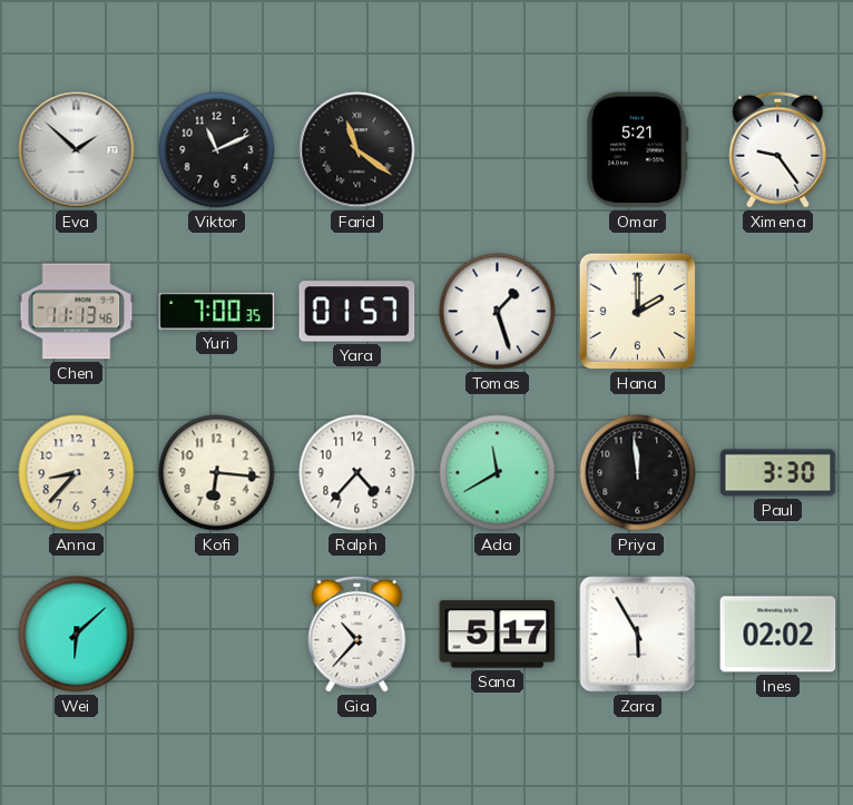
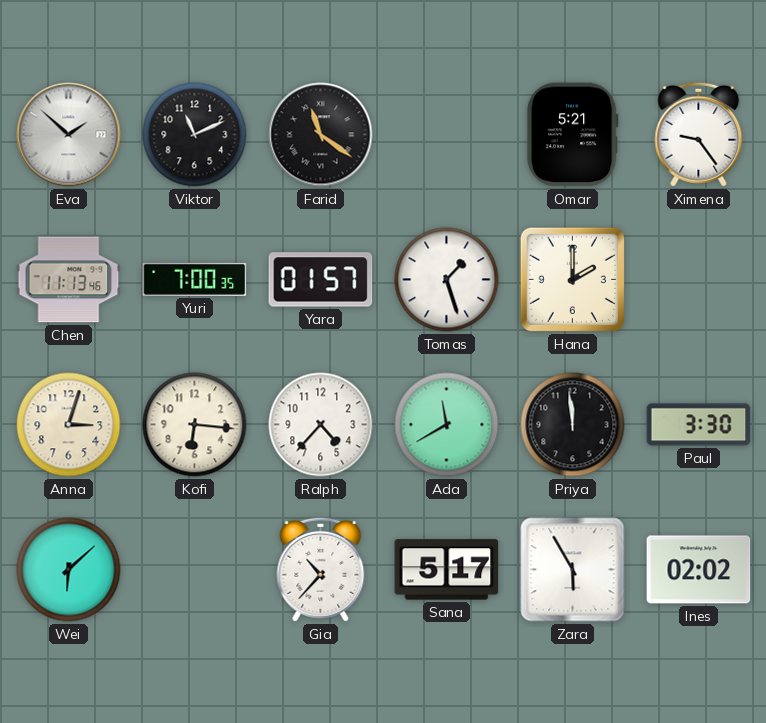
Anna: 8:37 -> 3:03
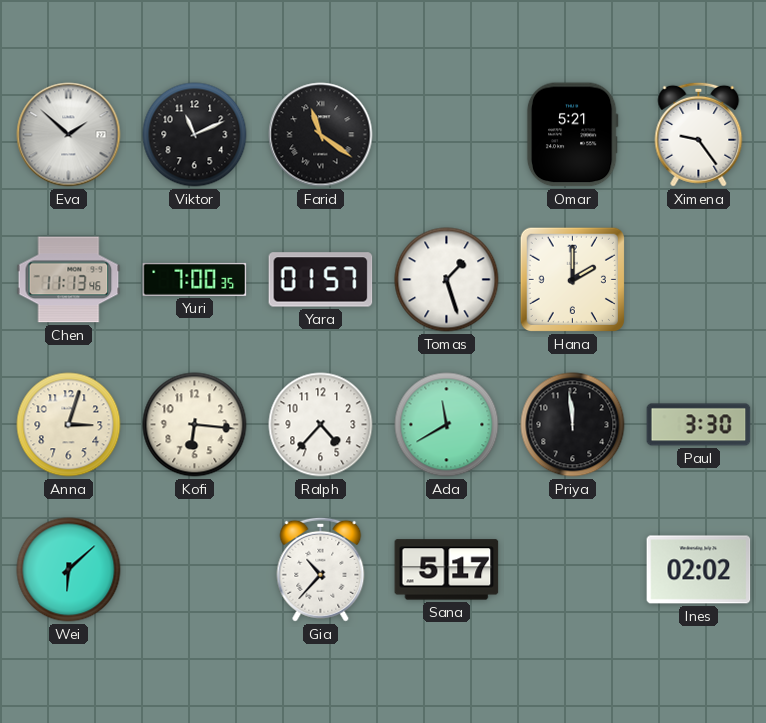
Zara: 5:55 -> none
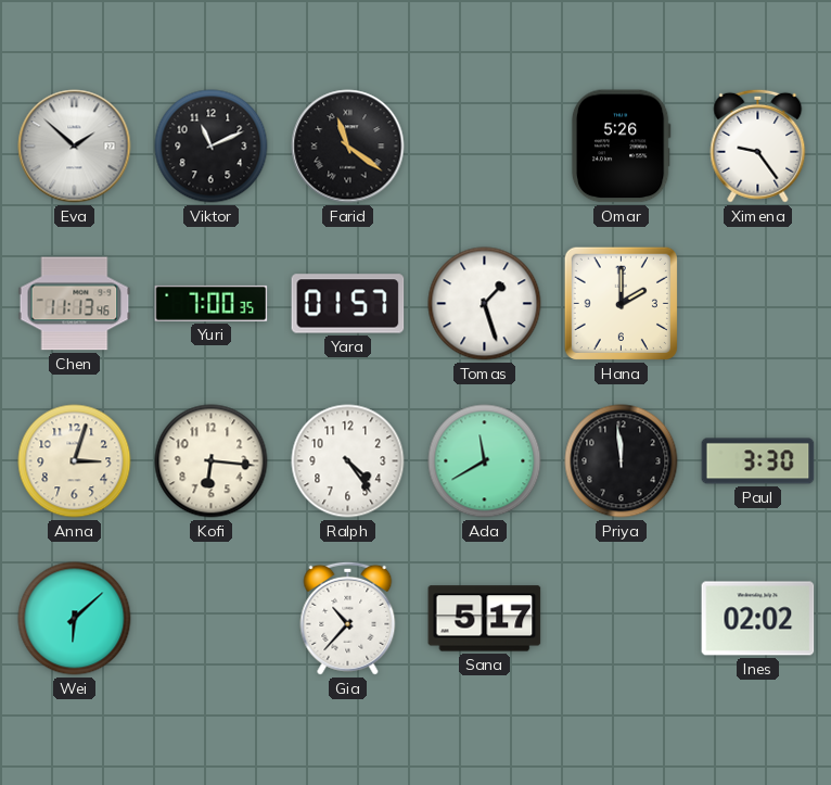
Omar: 5:21 -> 5:26
Ralph: 4:37 -> 4:24
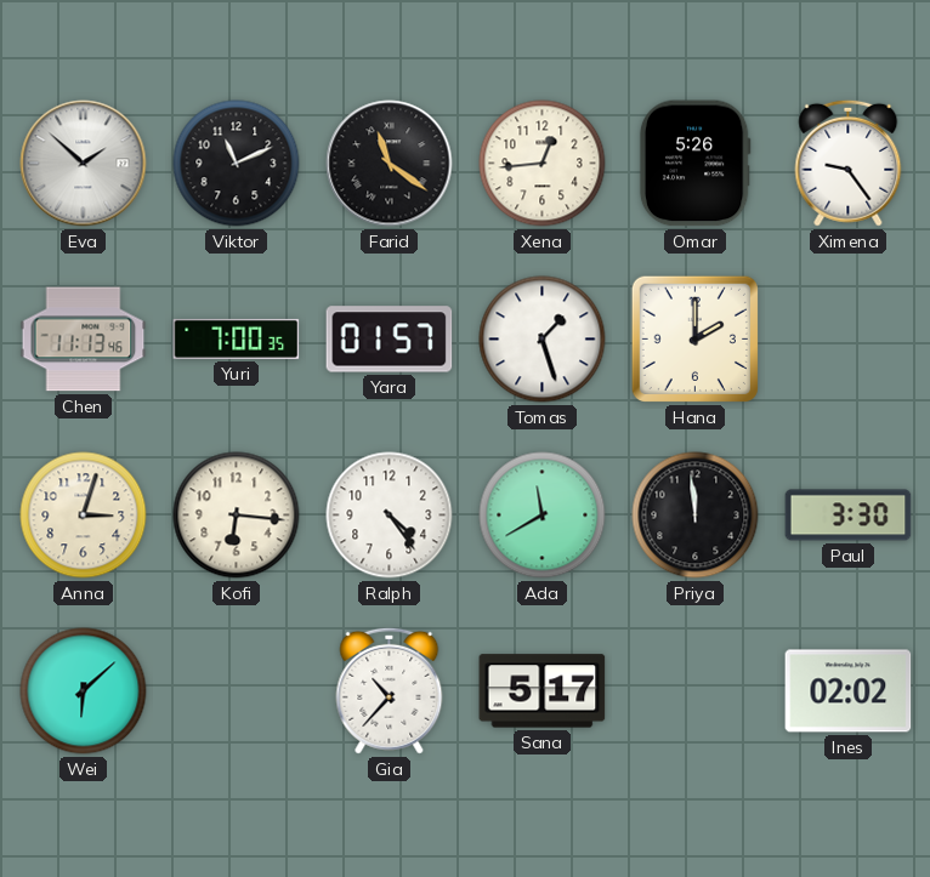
Xena: none -> 12:44
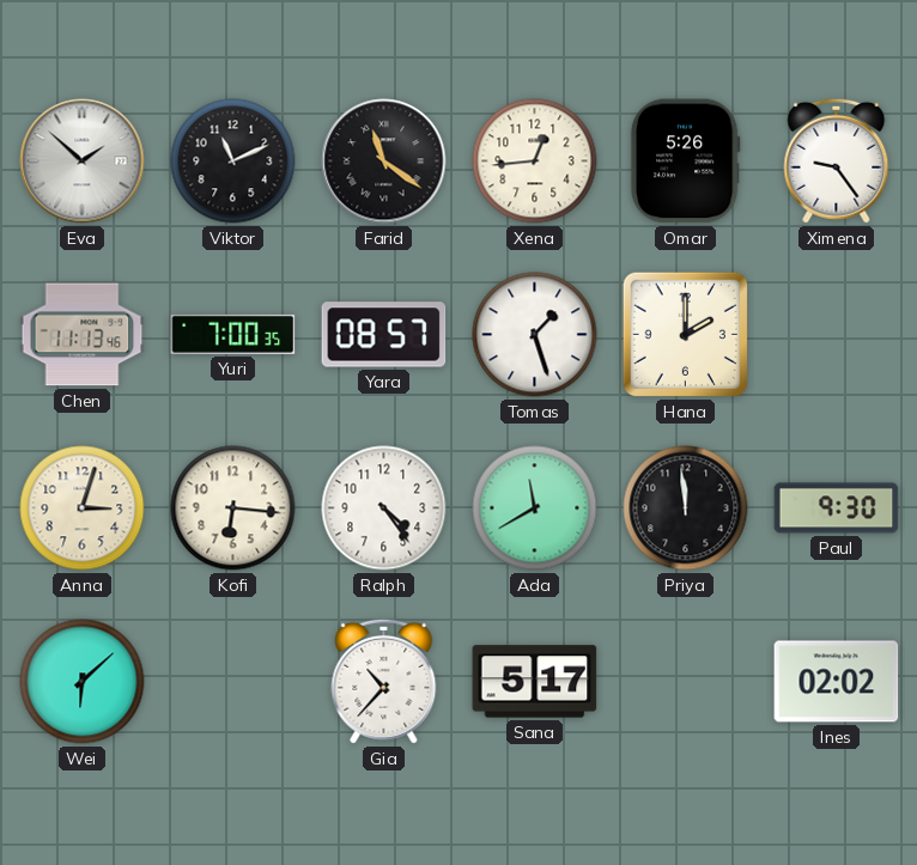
Yara: 01:57 -> 08:57
Paul: 3:30 -> 9:30
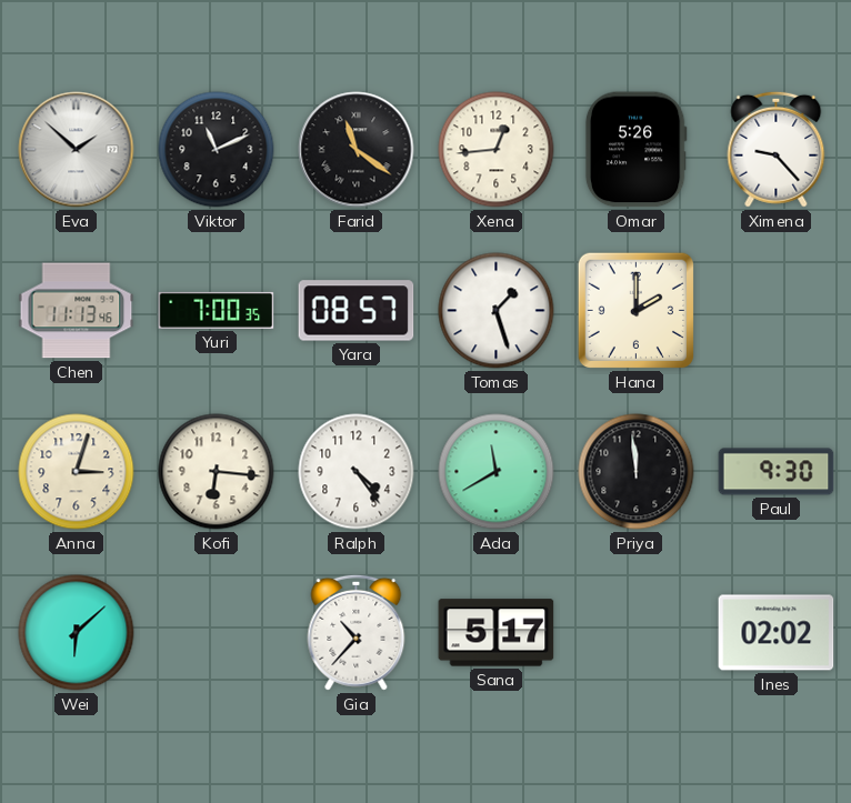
Ximena: 9:24 -> 9:23
